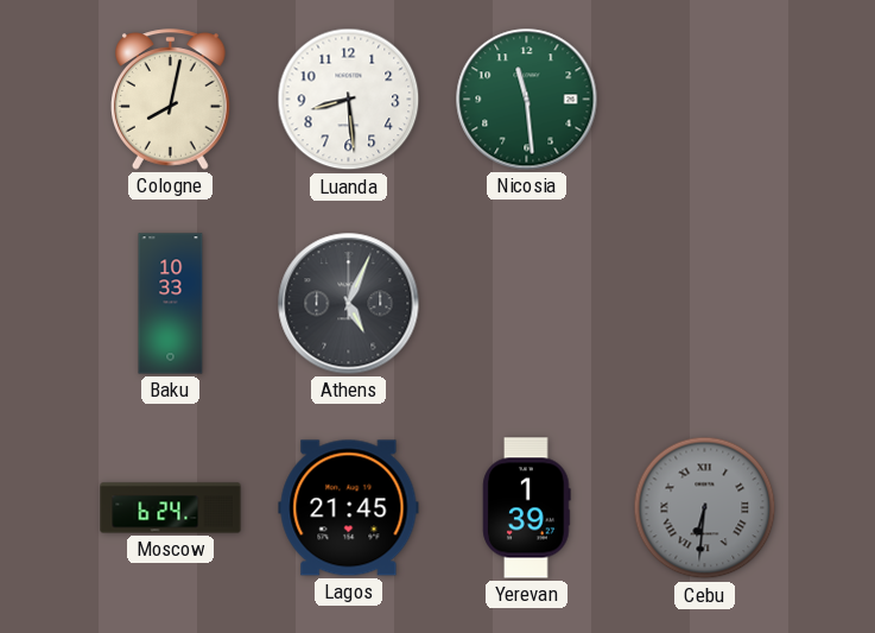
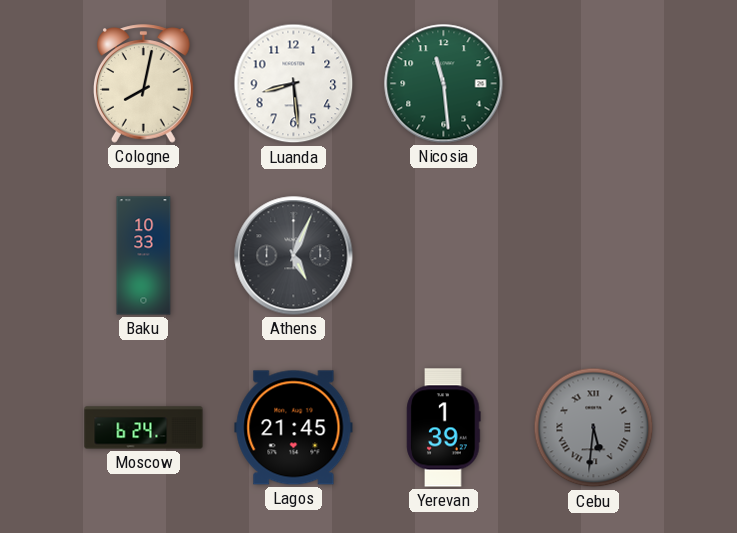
Cebu: 6:31 -> 5:31
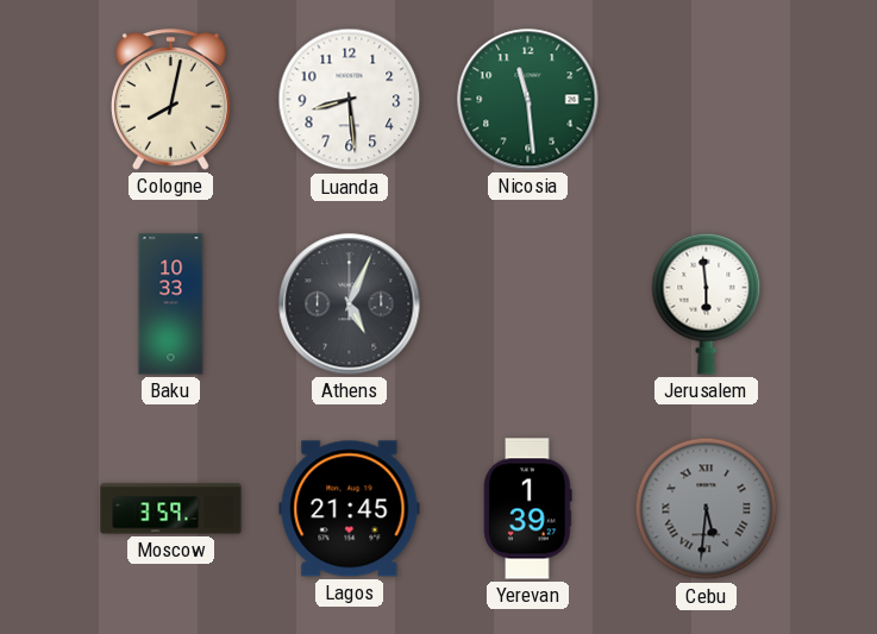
Jerusalem: none -> 5:59
Moscow: 6:24 -> 3:59
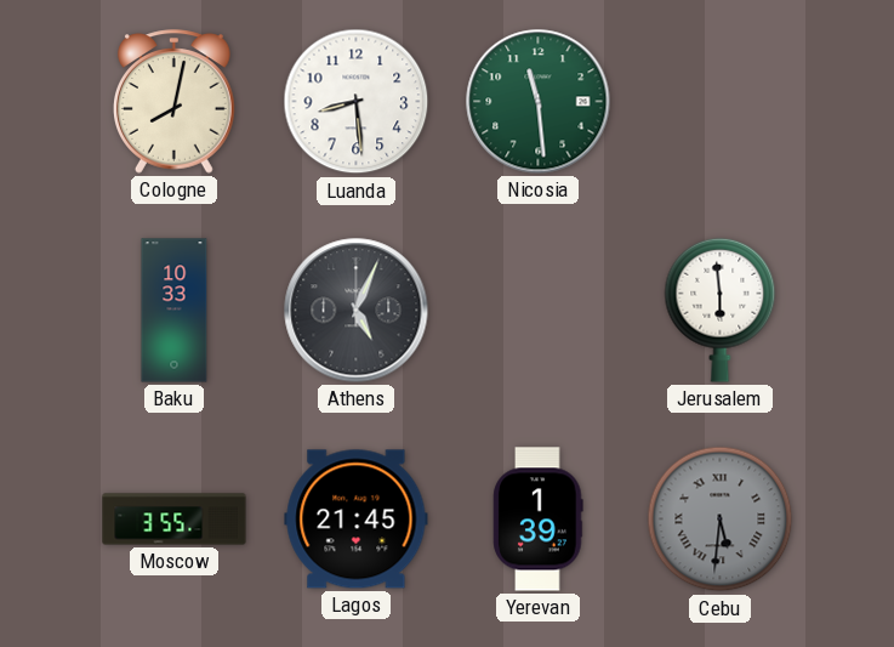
Moscow: 3:59 -> 3:55
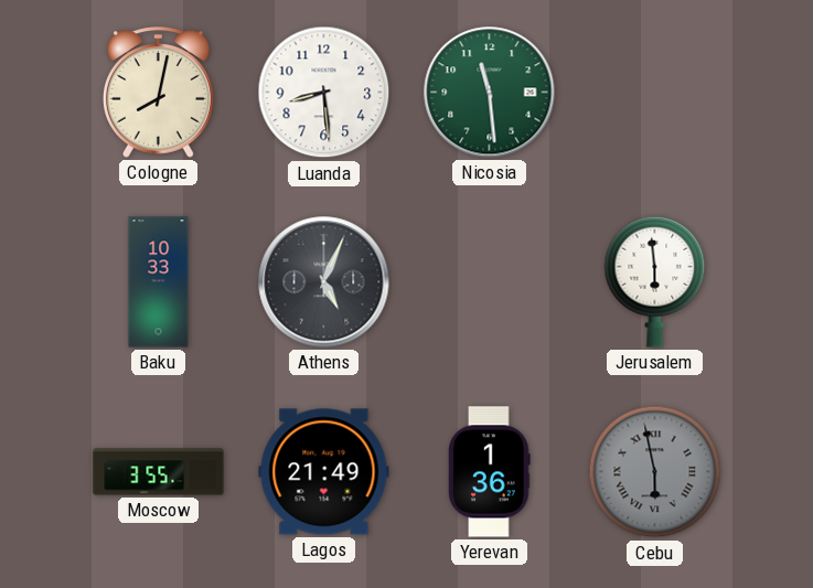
Lagos: 21:45 -> 21:49
Yerevan: 1:39 -> 1:36
Cebu: 5:31 -> 5:58
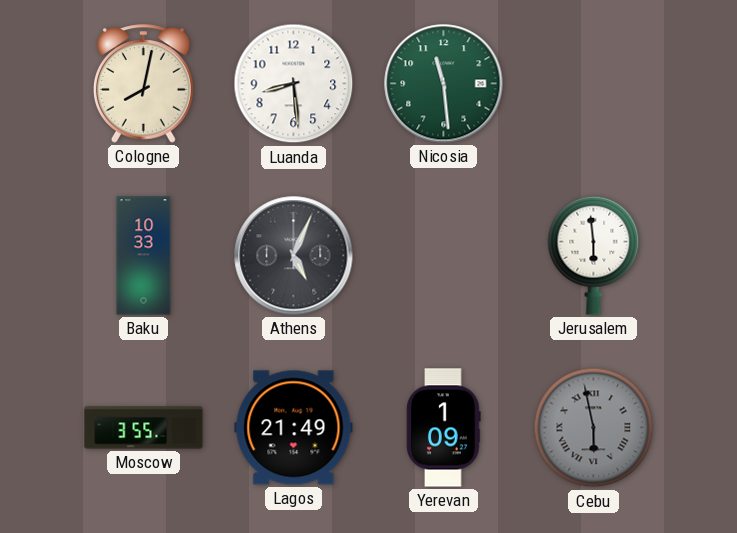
Yerevan: 1:36 -> 1:09
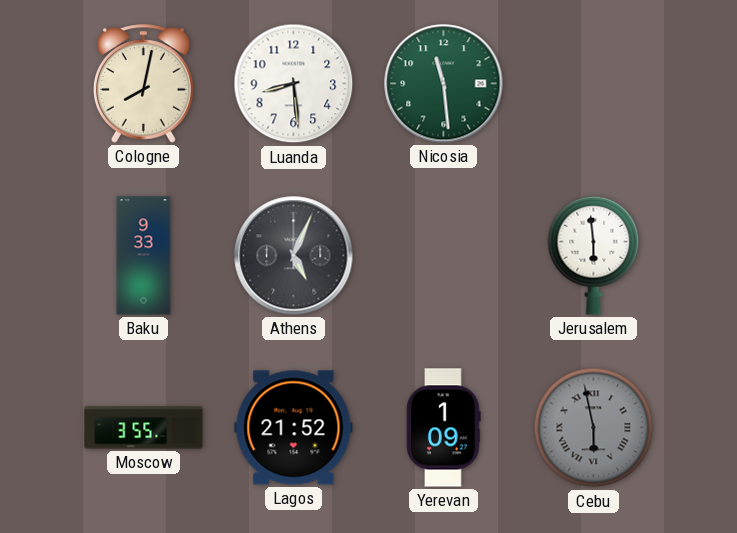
Baku: 10:33 -> 9:33
Lagos: 21:49 -> 21:52
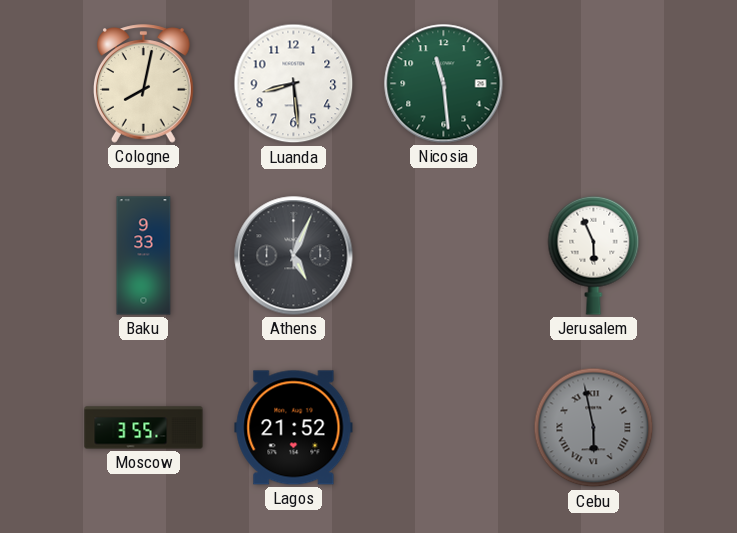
Jerusalem: 5:59 -> 5:56
Yerevan: 1:09 -> none
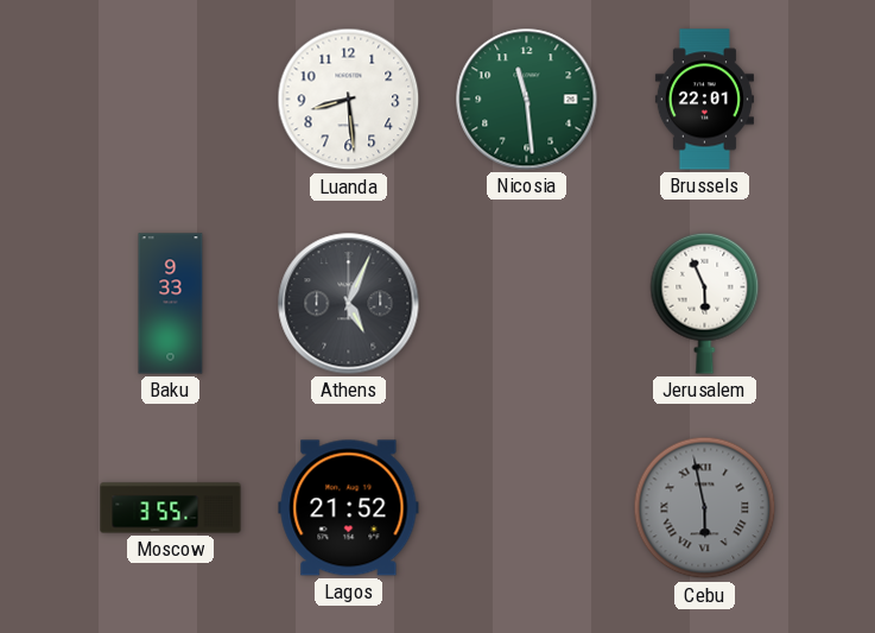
Cologne: 8:02 -> none
Brussels: none -> 22:01
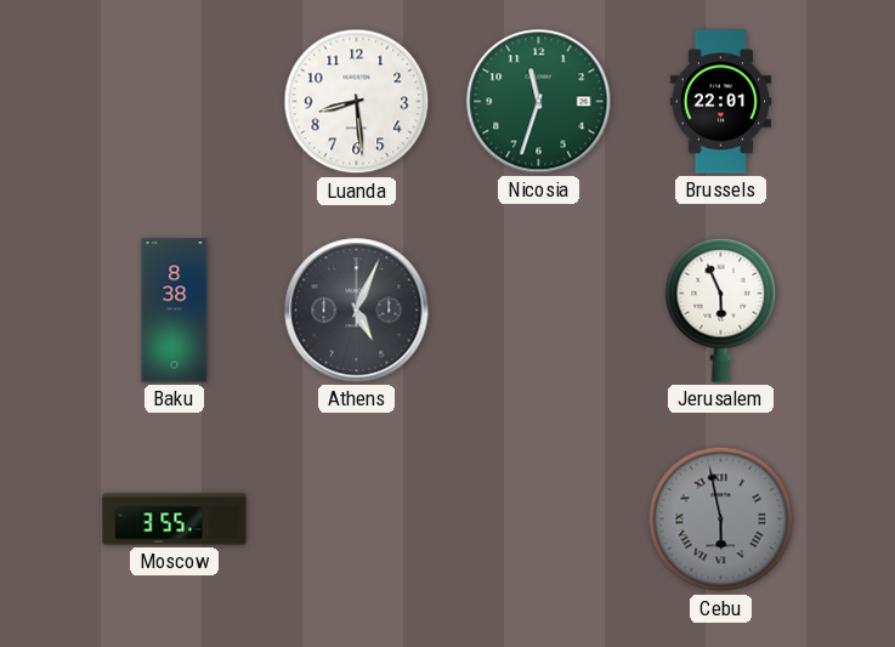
Nicosia: 11:29 -> 11:33
Baku: 9:33 -> 8:38
Lagos: 21:52 -> none
